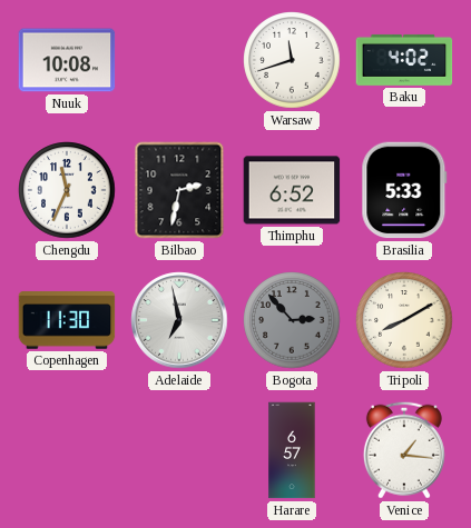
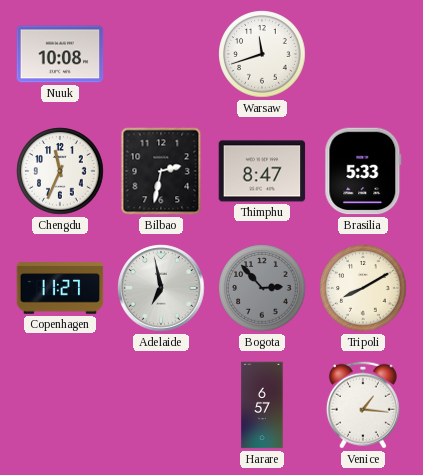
Baku: 4:02 -> none
Thimphu: 6:52 -> 8:47
Copenhagen: 11:30 -> 11:27
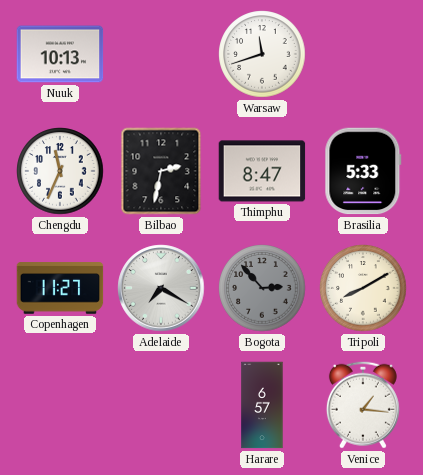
Nuuk: 10:08 -> 10:13
Adelaide: 6:58 -> 7:20
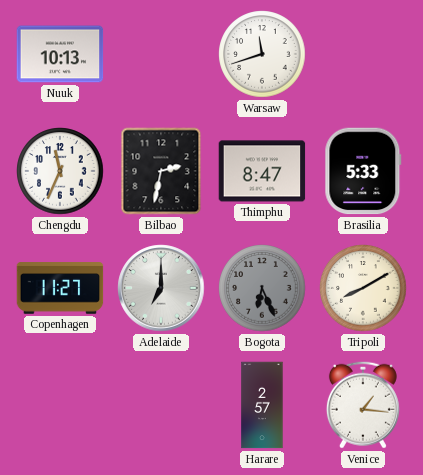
Adelaide: 7:20 -> 7:00
Bogota: 2:53 -> 6:26
Harare: 6:57 -> 2:57
